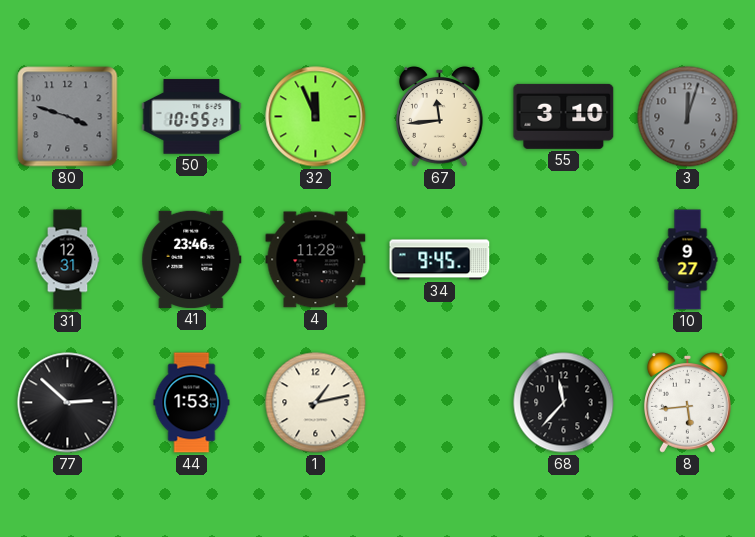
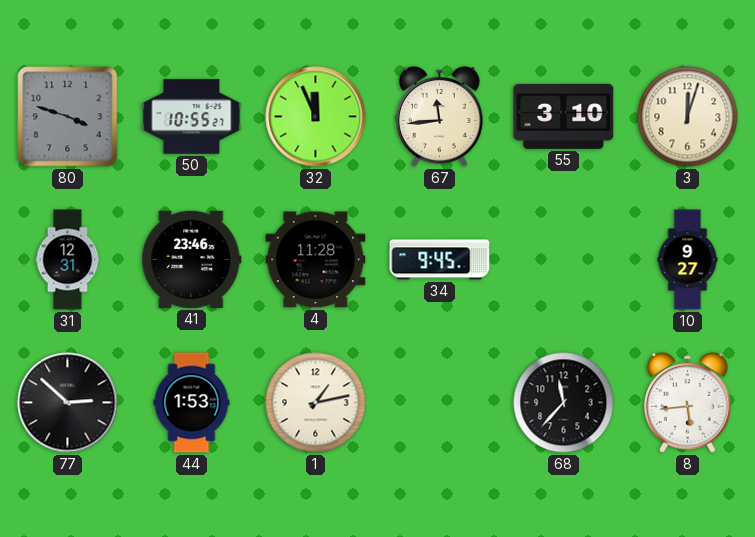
3 dial: grey -> cream
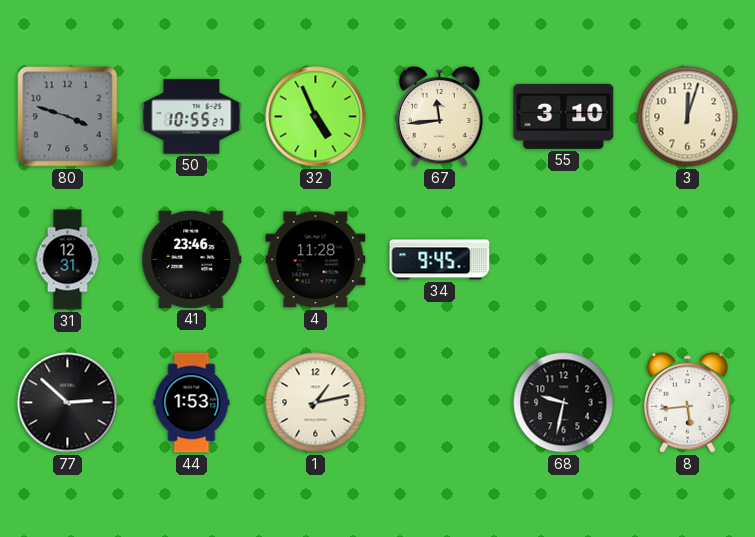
32: 11:56 -> 4:56
10: 9:27 -> none
68: 11:37 -> 9:32
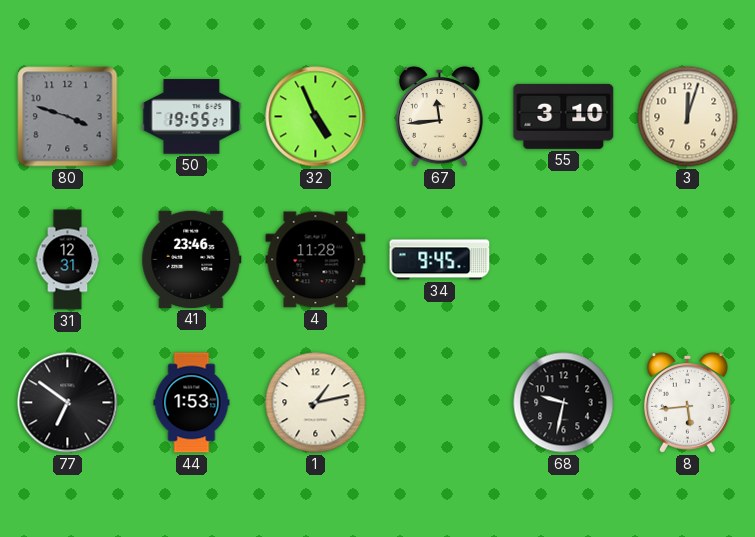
50: 10:55 -> 19:55
77: 2:52 -> 6:51
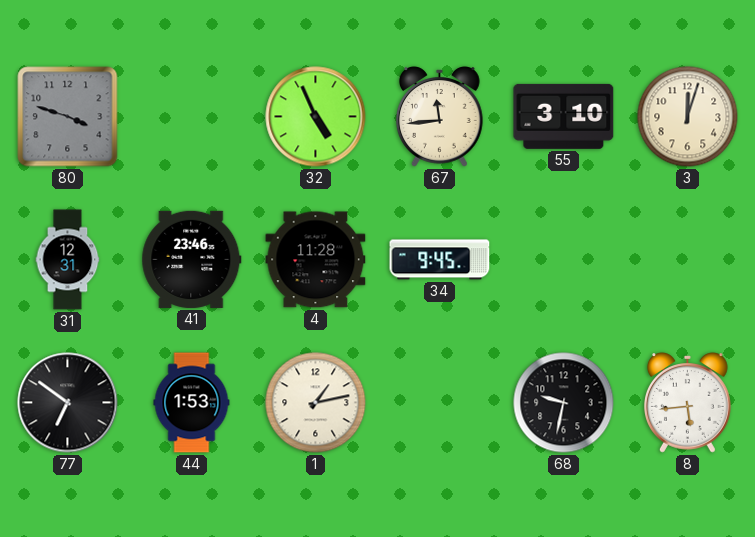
50: 19:55 -> none
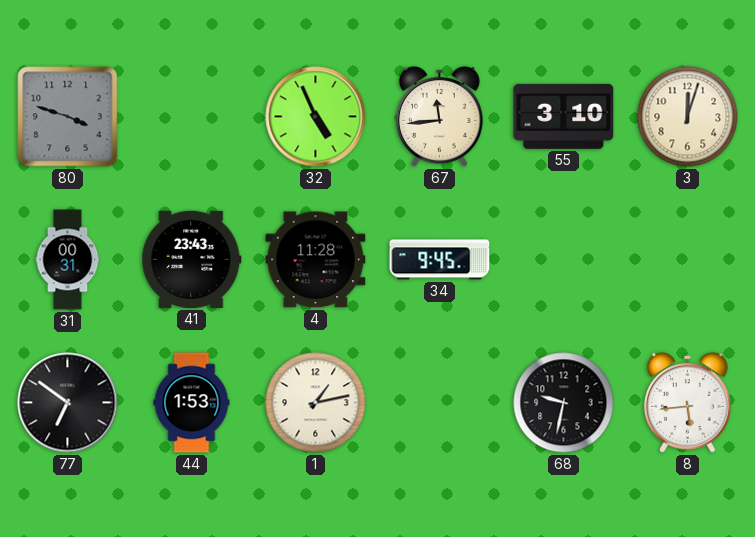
31: 12:31 -> 00:31
41: 23:46 -> 23:43
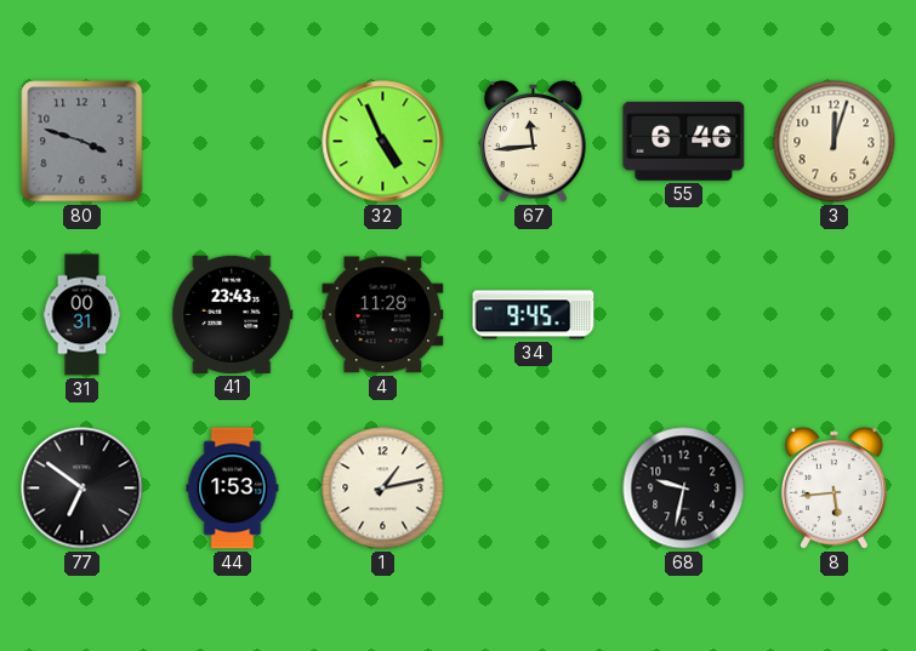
55: 3:10 -> 6:46
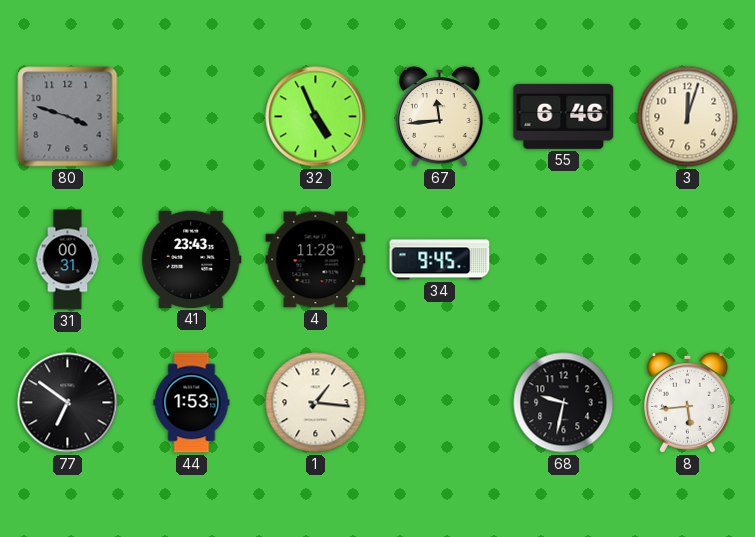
1: 1:13 -> 1:16
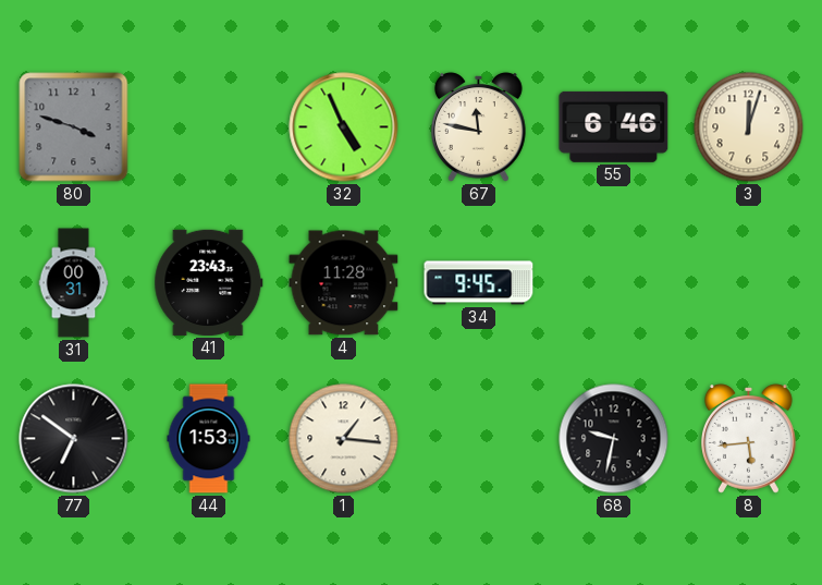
67: 11:44 -> 11:47
